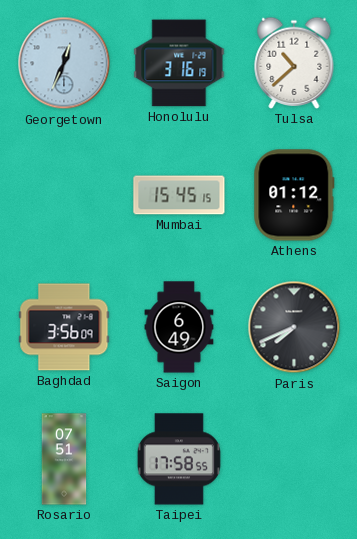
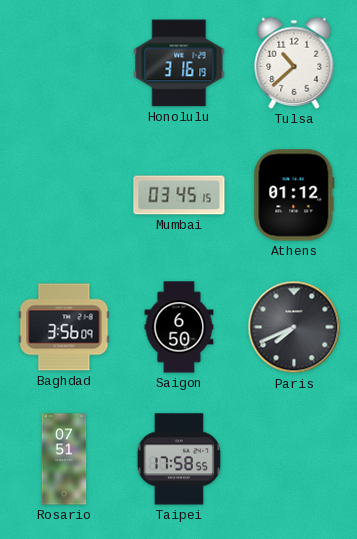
Georgetown: 12:34 -> none
Mumbai: 15:45 -> 03:45
Saigon: 6:49 -> 6:50
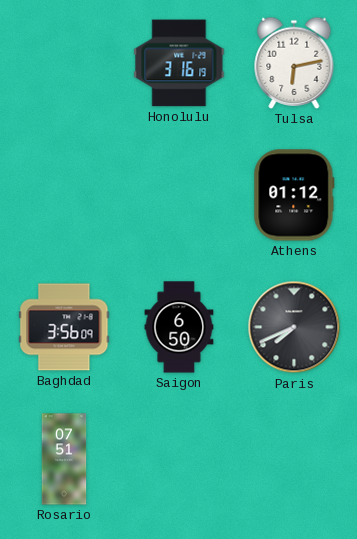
Tulsa: 10:38 -> 6:13
Mumbai: 03:45 -> none
Taipei: 17:58 -> none
